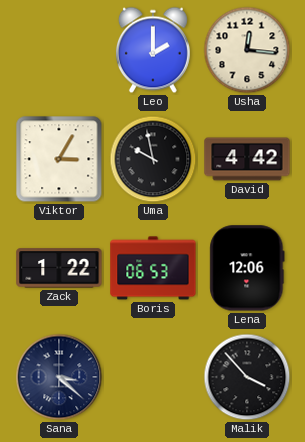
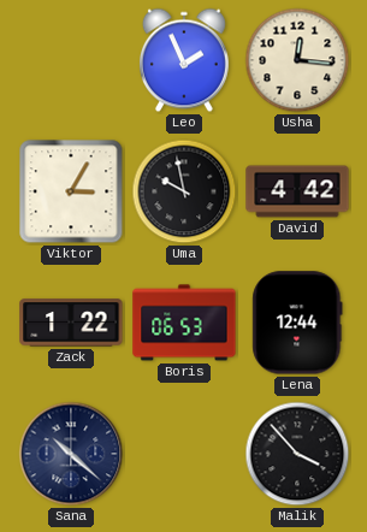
Leo: 2:00 -> 1:56
Lena: 12:06 -> 12:44
Sana: 3:22 -> 10:22
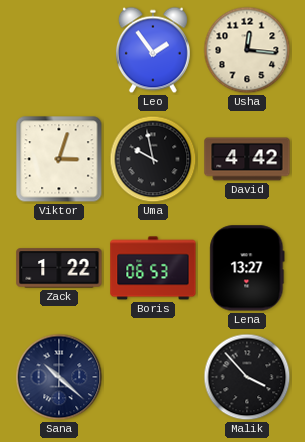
Leo: 1:56 -> 1:54
Viktor: 3:05 -> 3:03
Lena: 12:44 -> 13:27
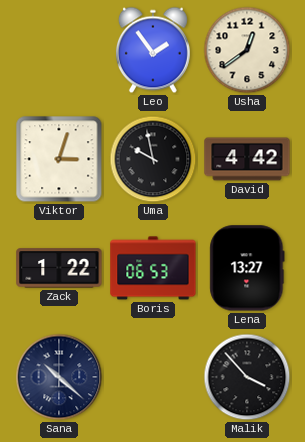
Usha: 12:16 -> 12:39
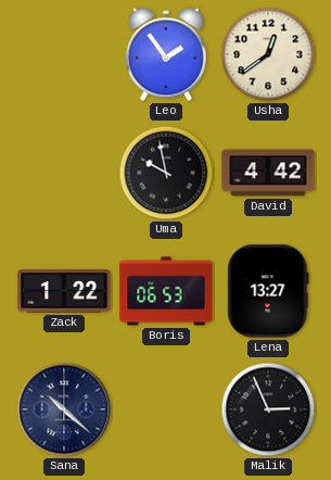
Viktor: 3:03 -> none
Malik: 3:53 -> 2:56
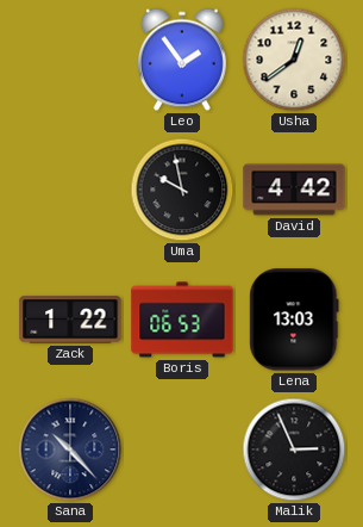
Lena: 13:27 -> 13:03
Sana: 10:22 -> 10:23
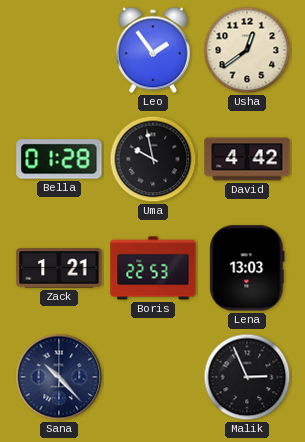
Bella: none -> 01:28
Zack: 1:22 -> 1:21
Boris: 06:53 -> 22:53
